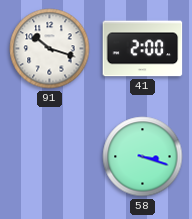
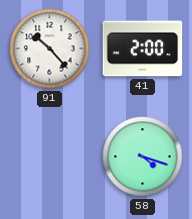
91: 10:18 -> 10:23
58: 3:18 -> 4:18
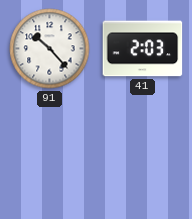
41: 2:00 -> 2:03
58: 4:18 -> none
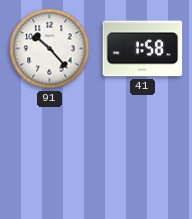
41: 2:03 -> 1:58
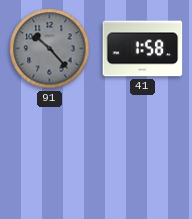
91 dial: white -> grey
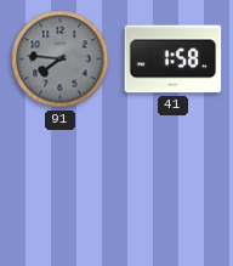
91: 10:23 -> 7:46
